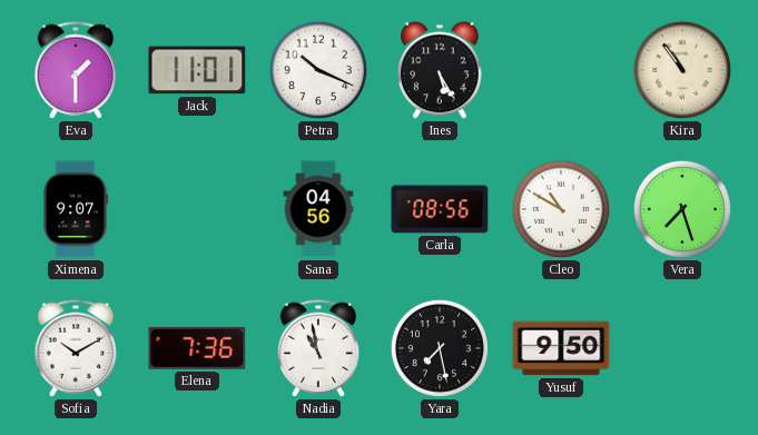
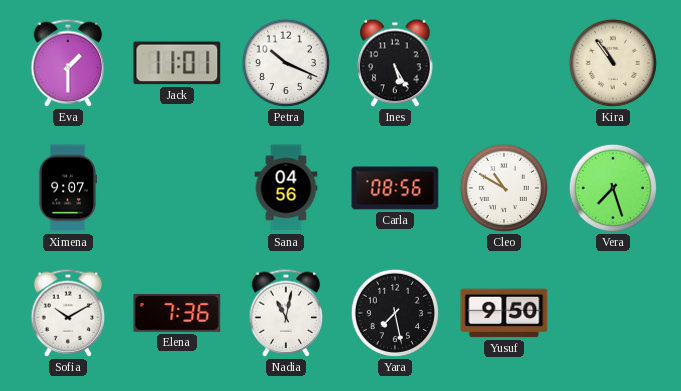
Nadia: 10:58 -> 11:02
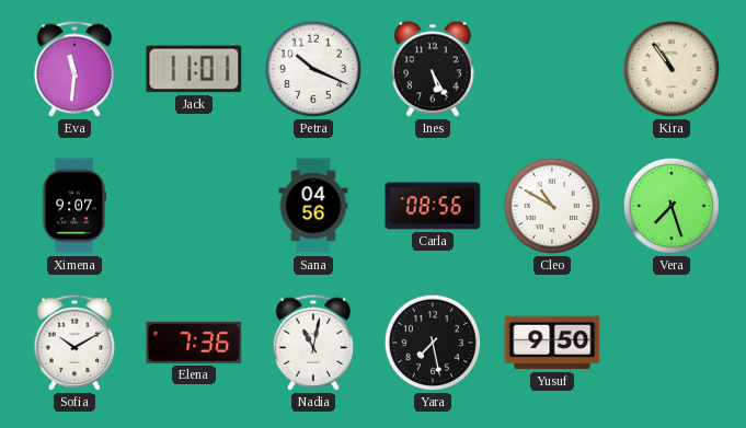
Eva: 1:30 -> 11:31
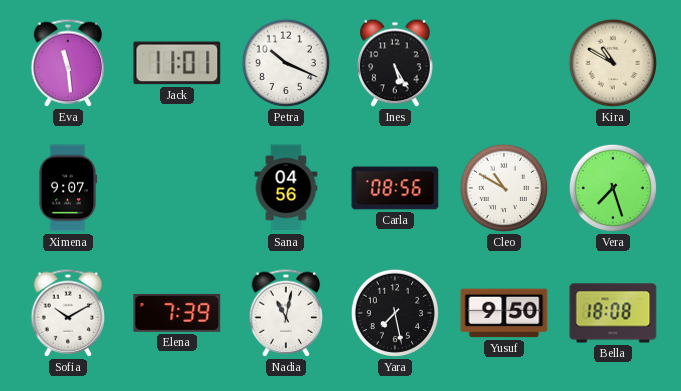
Eva: 11:31 -> 11:29
Kira: 10:54 -> 10:50
Elena: 7:36 -> 7:39
Bella: none -> 18:08
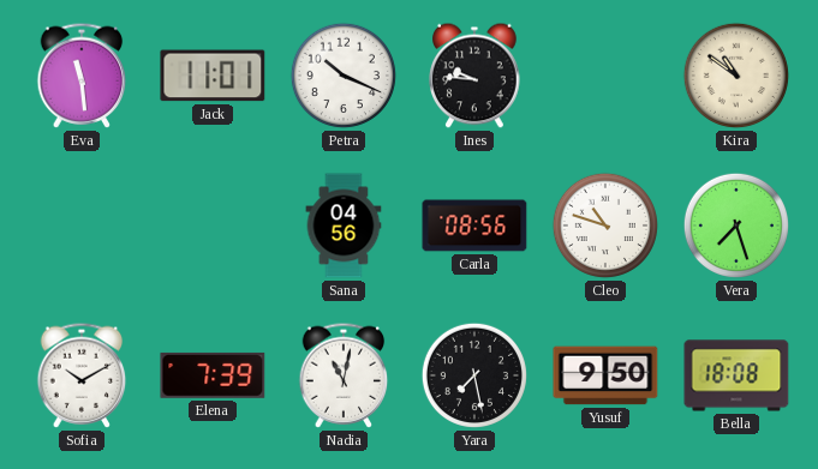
Ines: 5:25 -> 9:46
Kira: 10:50 -> 10:51
Ximena: 9:07 -> none
Cleo: 10:50 -> 10:48
